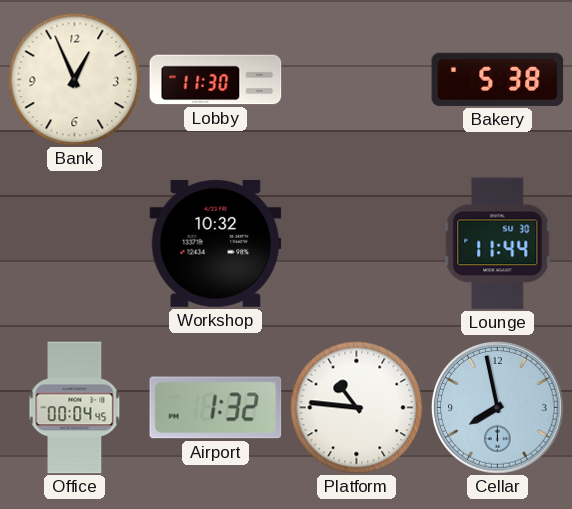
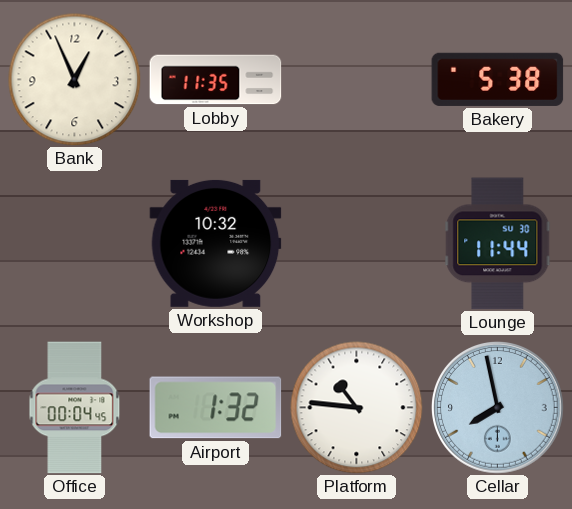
Lobby: 11:30 -> 11:35
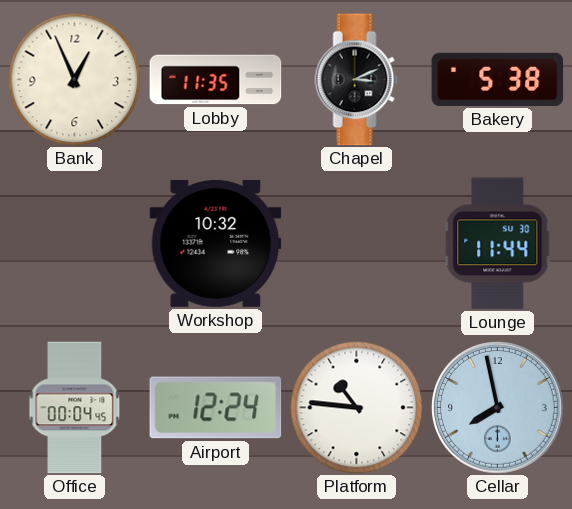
Chapel: none -> 3:11
Airport: 1:32 -> 12:24
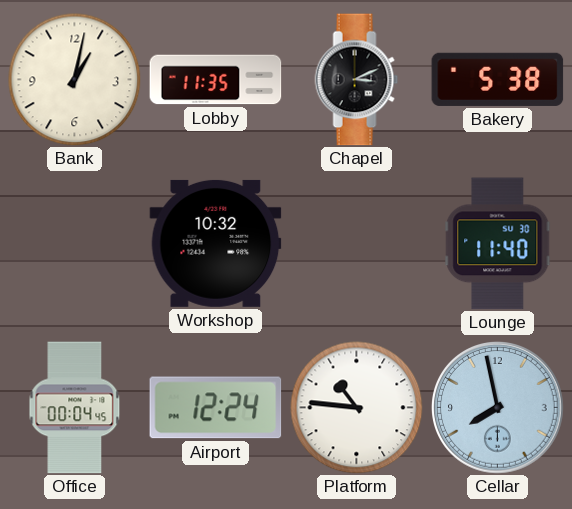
Bank: 12:56 -> 1:02
Lounge: 11:44 -> 11:40
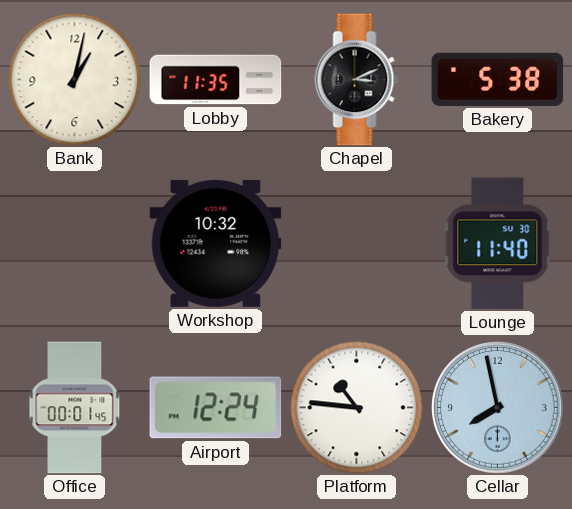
Office: 00:04 -> 00:01
